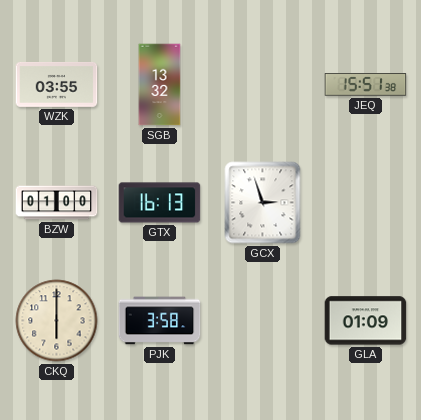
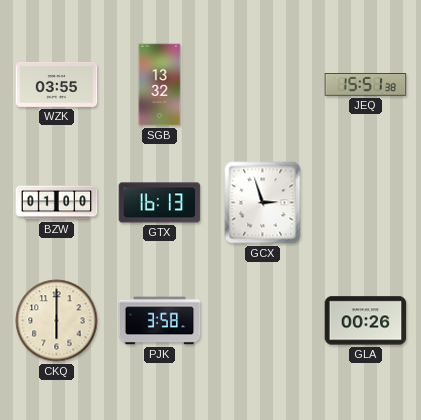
GLA: 01:09 -> 00:26
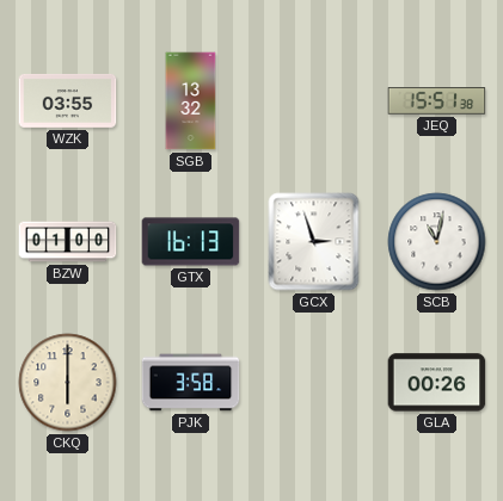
SCB: none -> 11:02
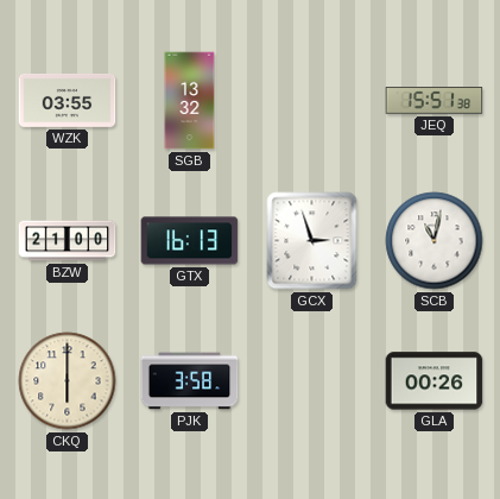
BZW: 01:00 -> 21:00
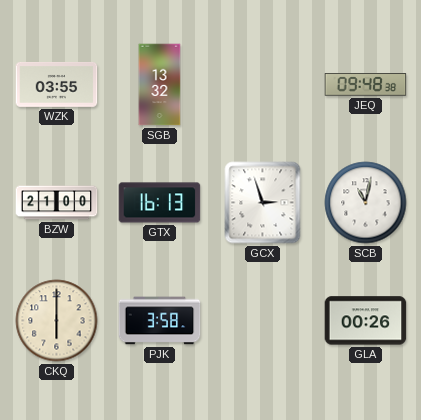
JEQ: 15:51 -> 09:48
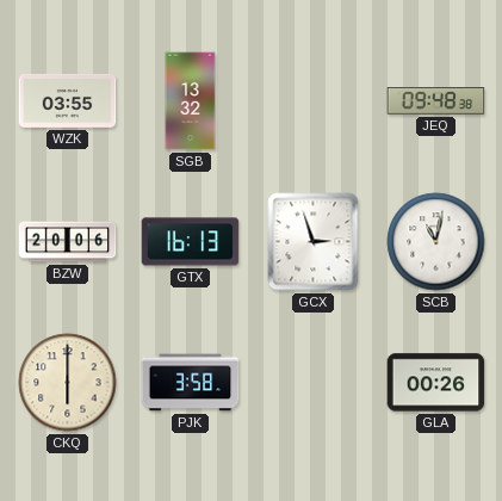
BZW: 21:00 -> 20:06
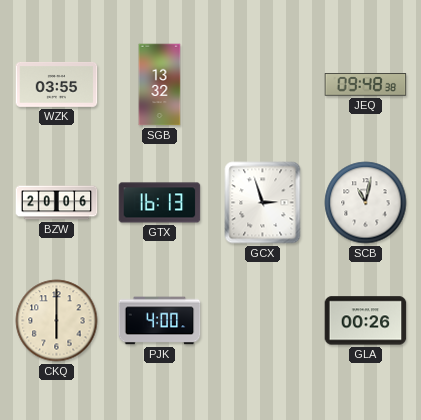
PJK: 3:58 -> 4:00
